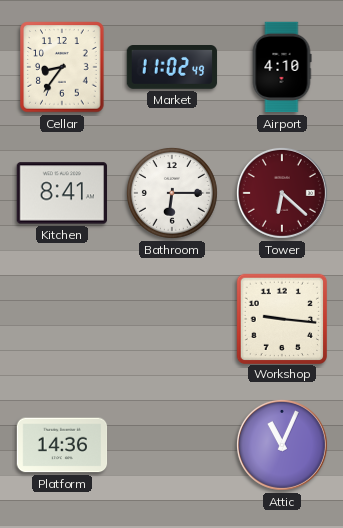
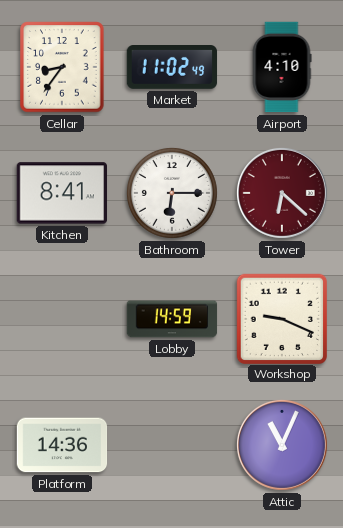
Lobby: none -> 14:59
Workshop: 9:16 -> 9:19
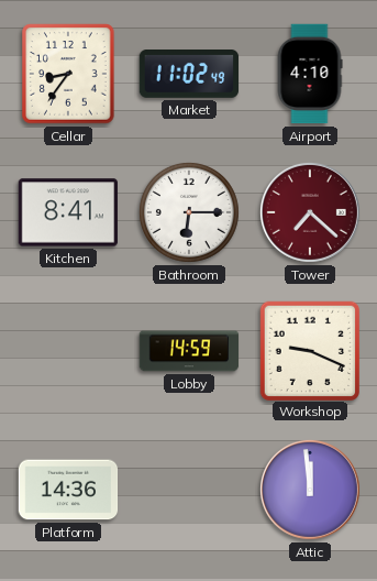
Tower: 6:22 -> 7:22
Attic: 11:04 -> 11:59
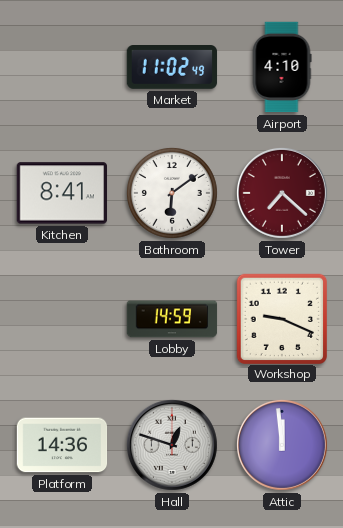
Cellar: 8:36 -> none
Bathroom: 6:15 -> 6:09
Hall: none -> 12:48
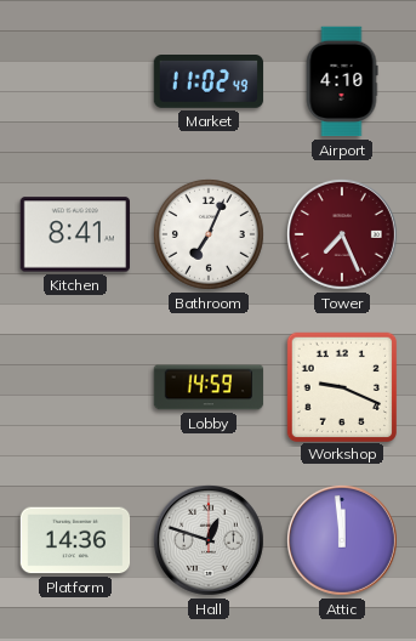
Bathroom: 6:09 -> 7:04
Tower: 7:22 -> 7:26
